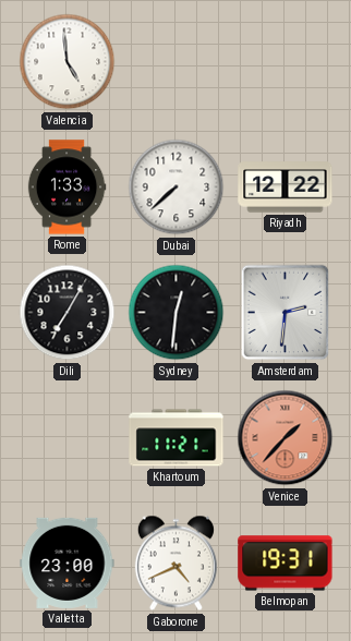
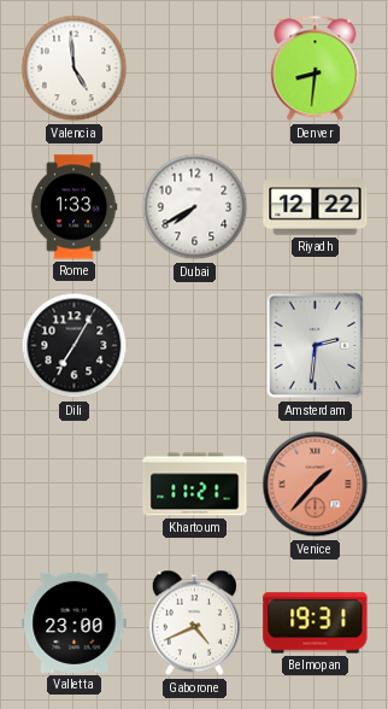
Denver: none -> 8:31
Dubai: 7:38 -> 7:40
Sydney: 12:31 -> none
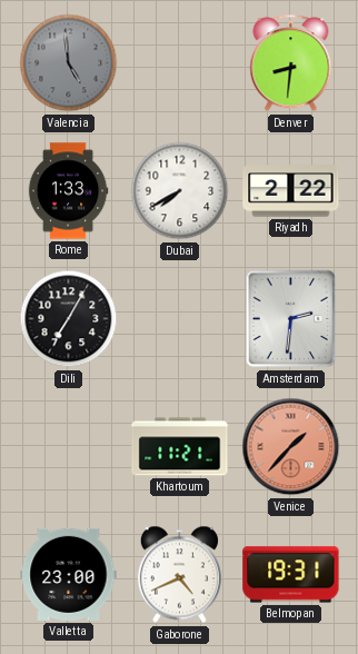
Valencia dial: white -> grey
Riyadh: 12:22 -> 2:22
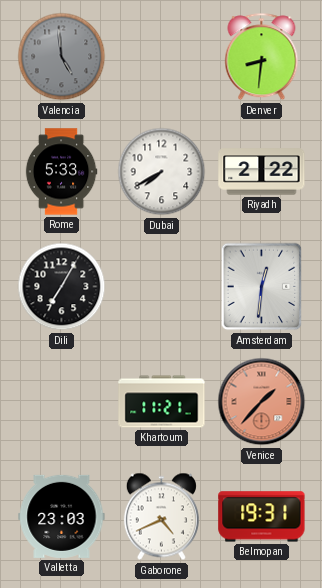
Rome: 1:33 -> 5:33
Amsterdam: 2:31 -> 12:31
Valletta: 23:00 -> 23:03
